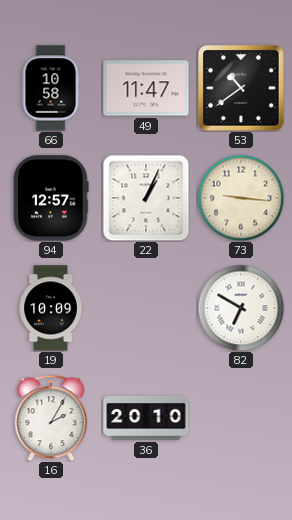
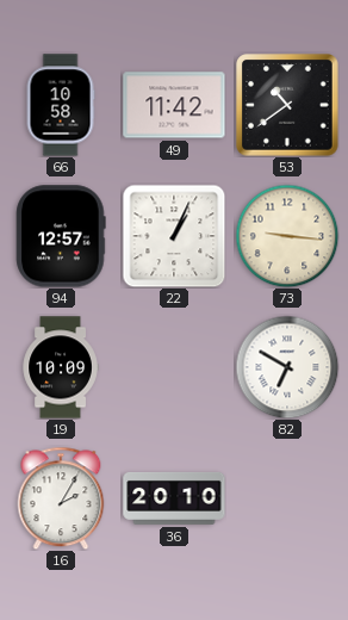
49: 11:47 -> 11:42
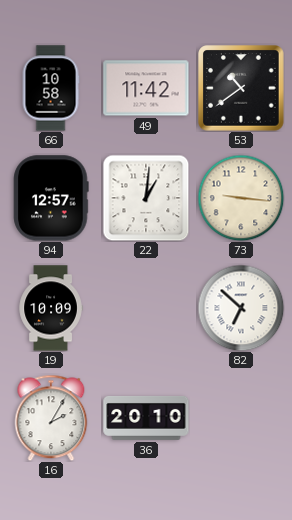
22: 1:04 -> 1:01
82: 6:50 -> 6:52
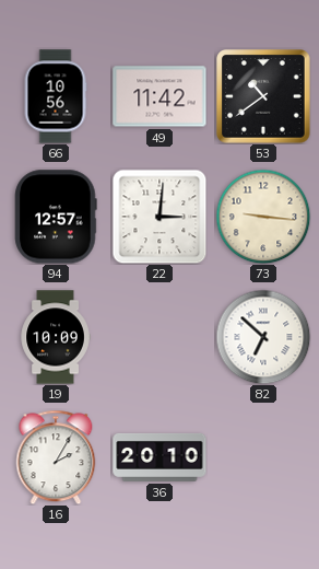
66: 10:58 -> 10:56
22: 1:01 -> 3:01
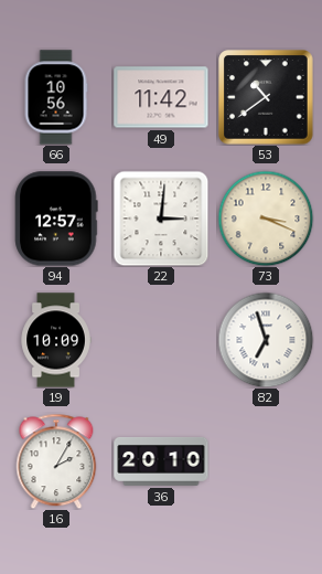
73: 9:16 -> 3:19
82: 6:52 -> 6:57
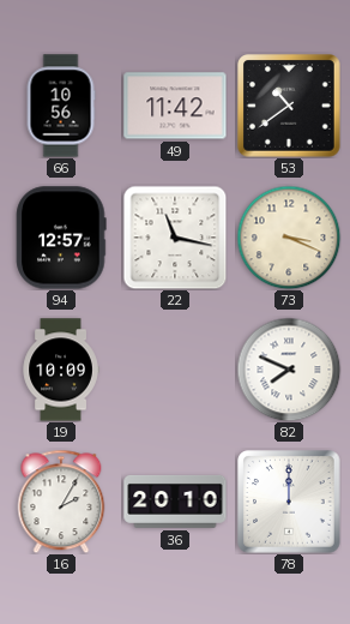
22: 3:01 -> 11:17
82: 6:57 -> 7:49
78: none -> 12:00
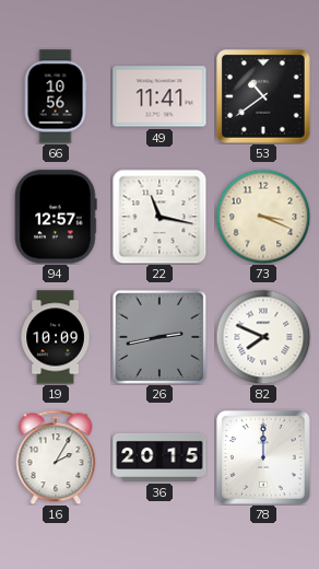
49: 11:42 -> 11:41
26: none -> 2:43
36: 20:10 -> 20:15
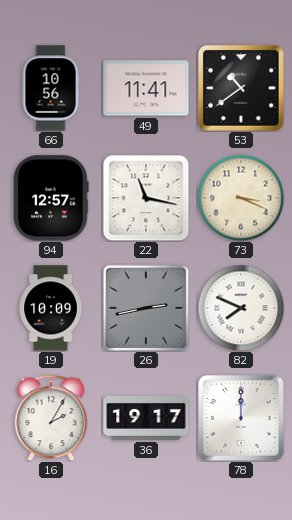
36: 20:15 -> 19:17
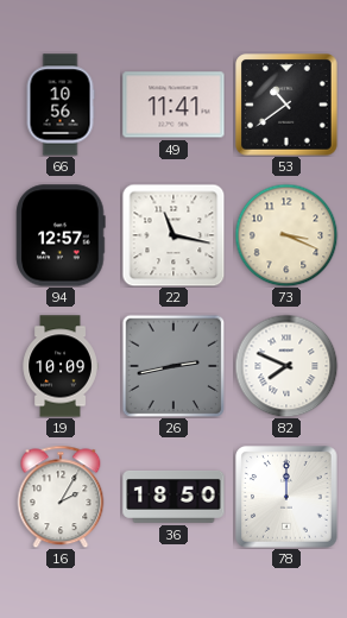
36: 19:17 -> 18:50
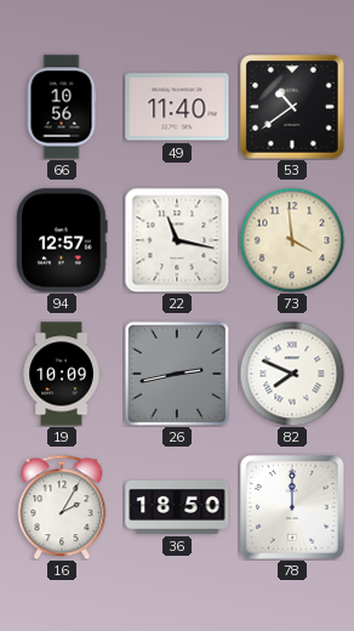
49: 11:41 -> 11:40
73: 3:19 -> 3:59
